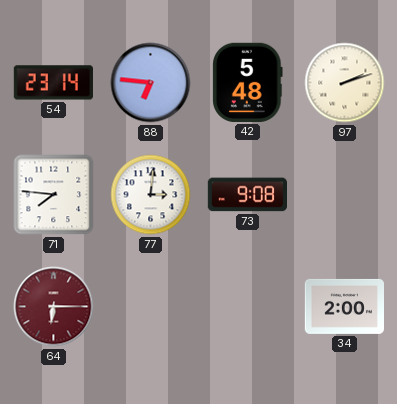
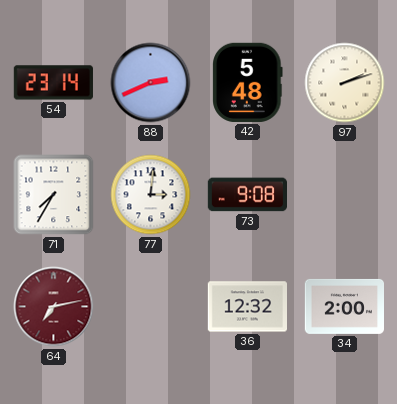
88: 6:46 -> 2:41
71: 7:46 -> 7:35
64: 6:15 -> 7:13
36: none -> 12:32
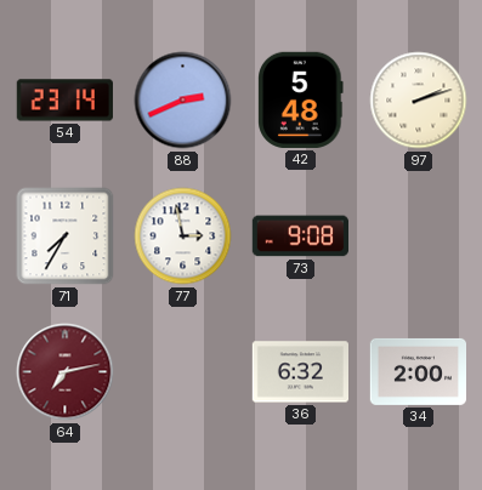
77: 3:01 -> 2:58
36: 12:32 -> 6:32
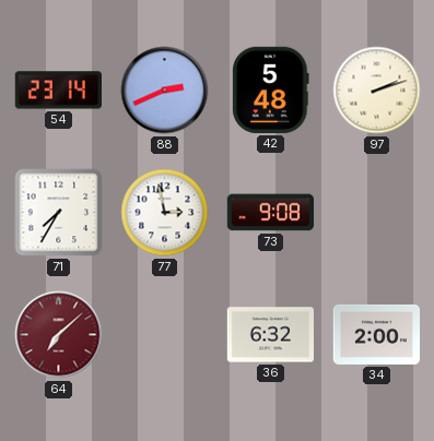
64: 7:13 -> 7:08
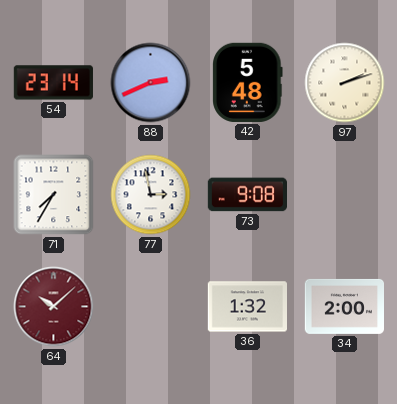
64: 7:08 -> 10:08
36: 6:32 -> 1:32
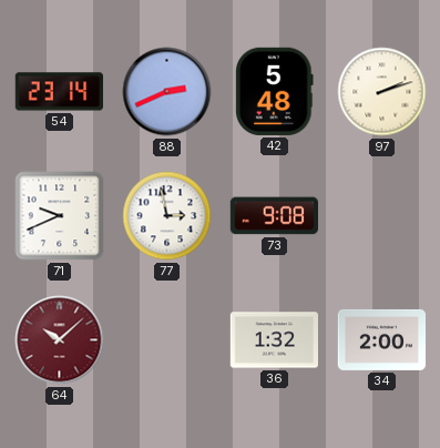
71: 7:35 -> 9:41
